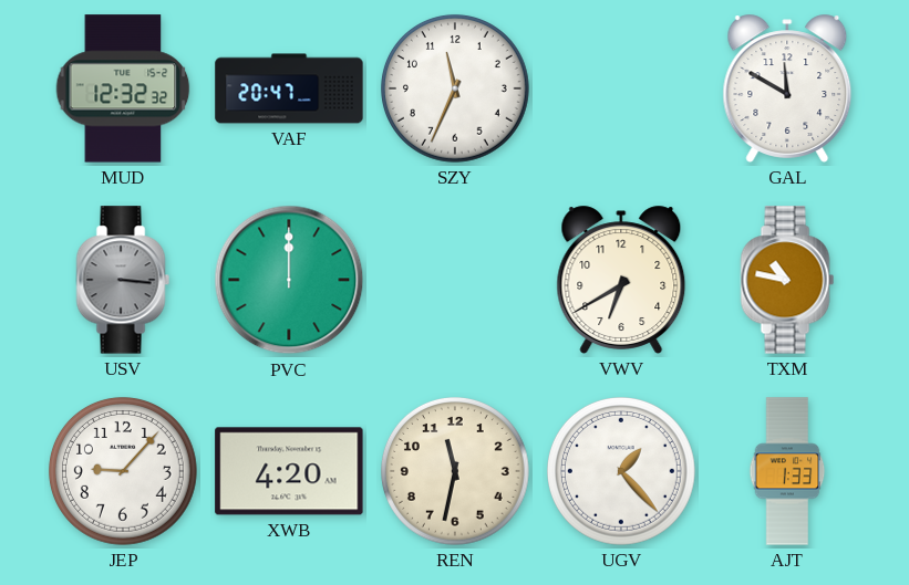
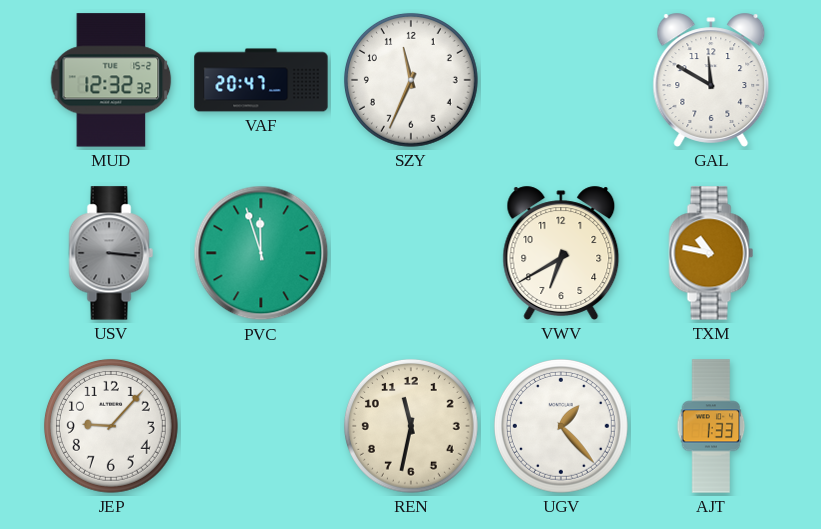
PVC: 12:00 -> 11:57
XWB: 4:20 -> none
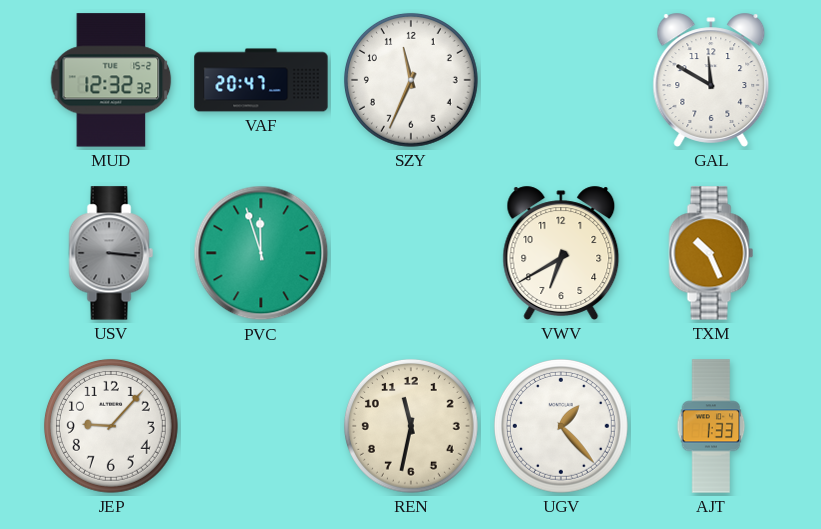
TXM: 10:47 -> 10:26
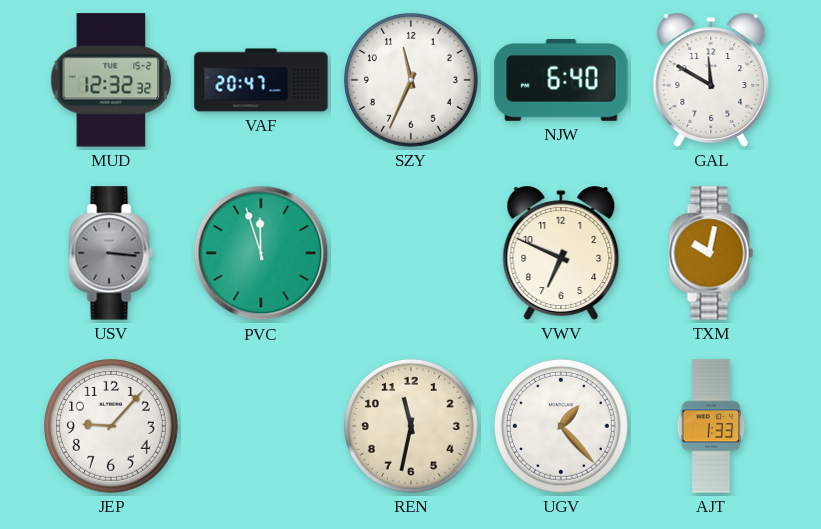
NJW: none -> 6:40
VWV: 6:40 -> 6:49
TXM: 10:26 -> 10:02
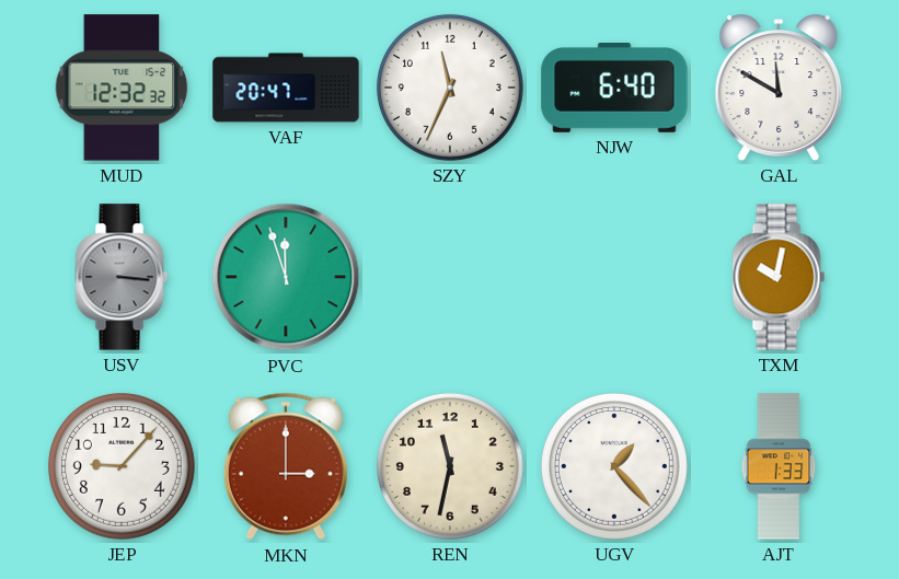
VWV: 6:49 -> none
MKN: none -> 3:00
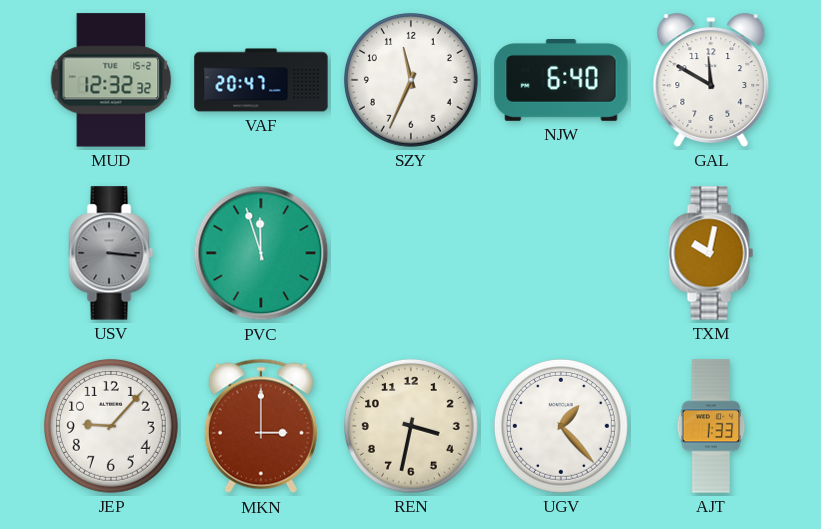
REN: 11:32 -> 3:32
